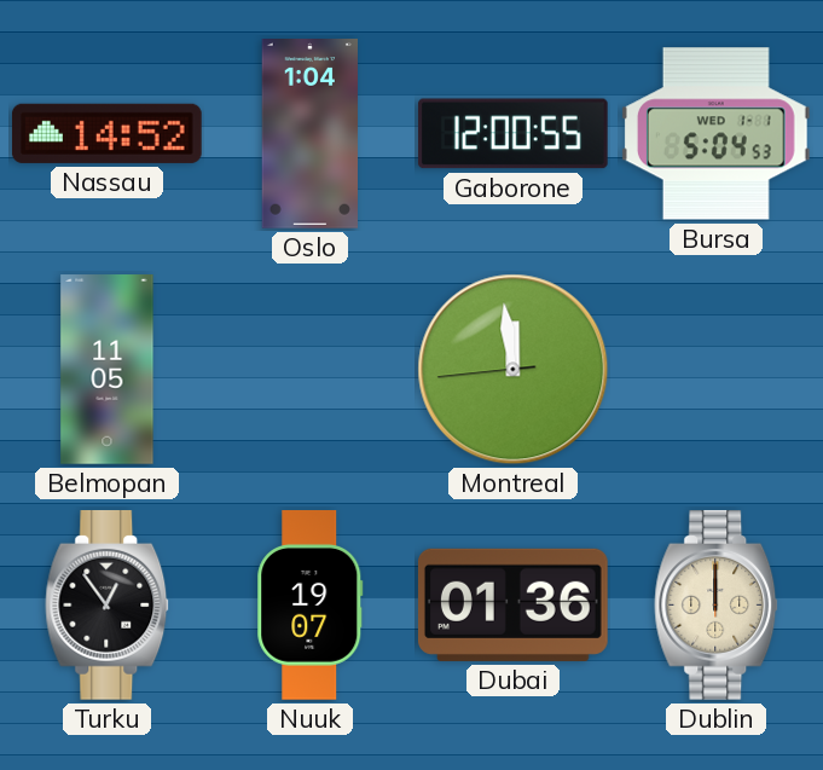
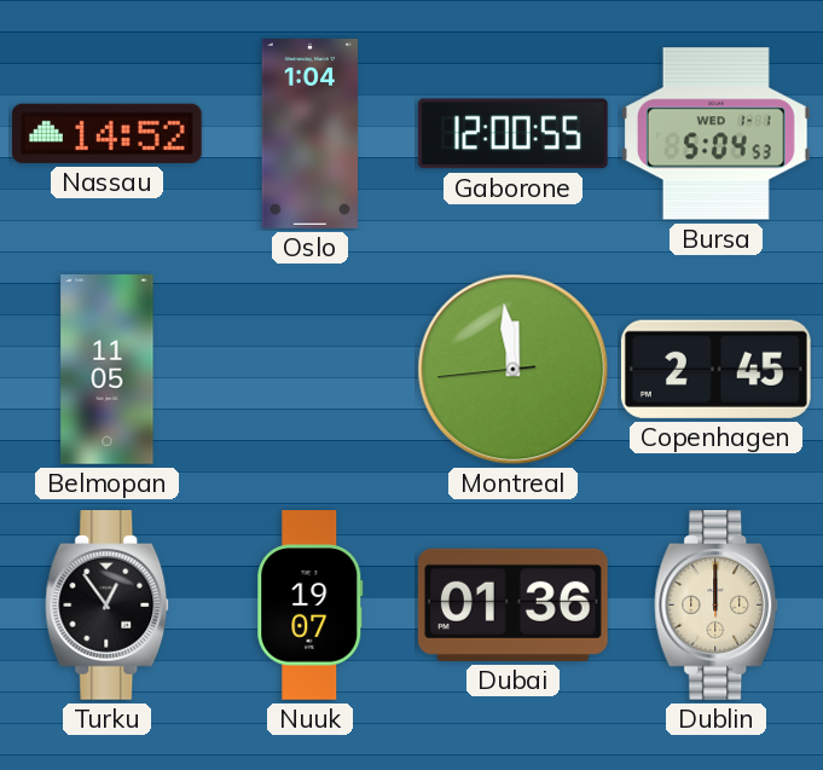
Copenhagen: none -> 2:45
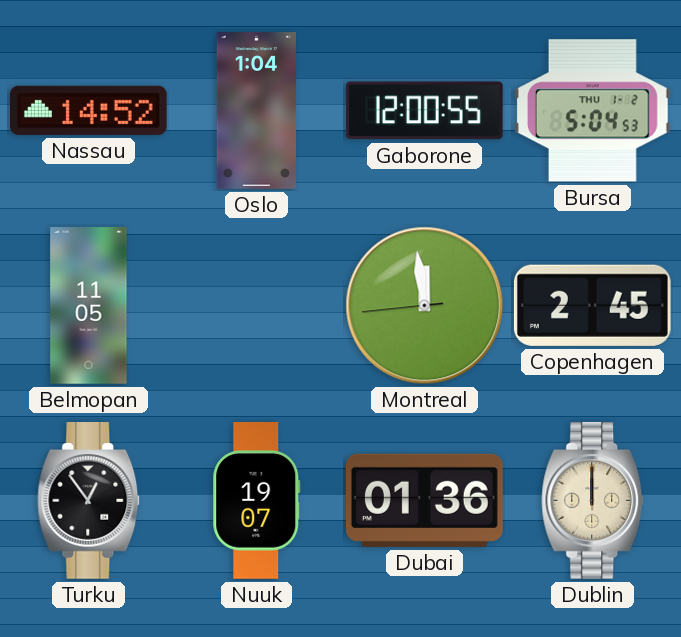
Bursa date: WED 1-1 -> THU 1-2
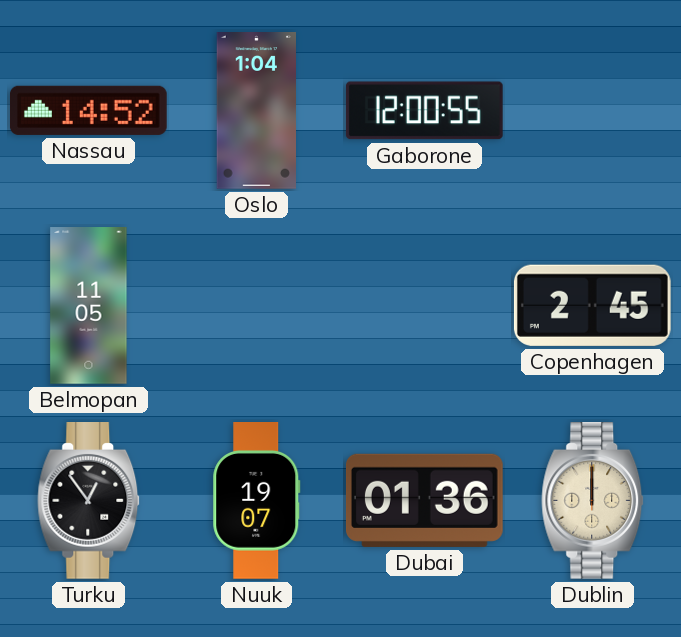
Bursa: 5:04 -> none
Montreal: 11:58 -> none
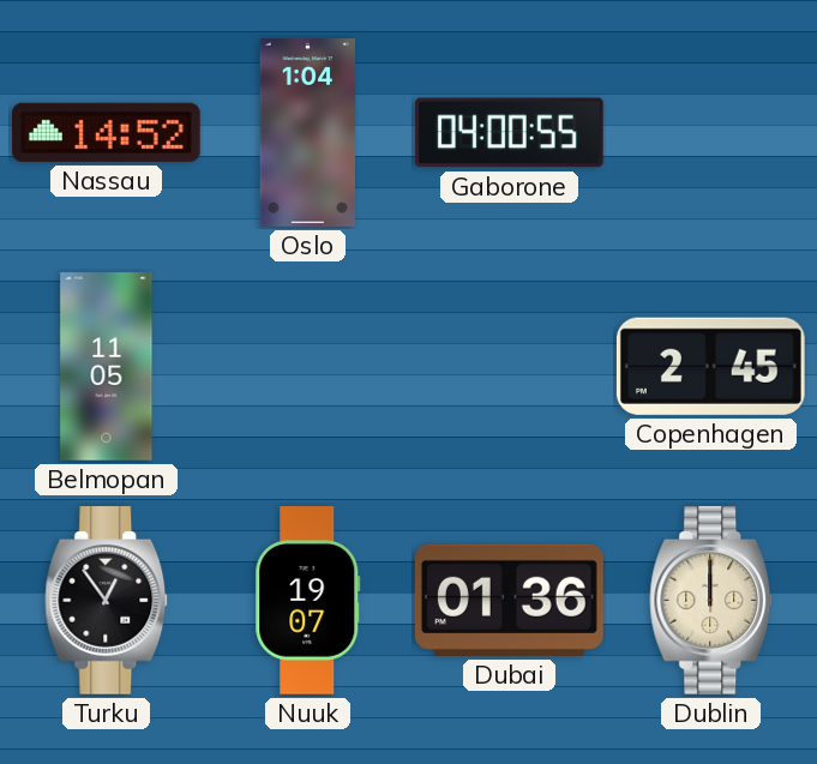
Gaborone: 12:00 -> 04:00
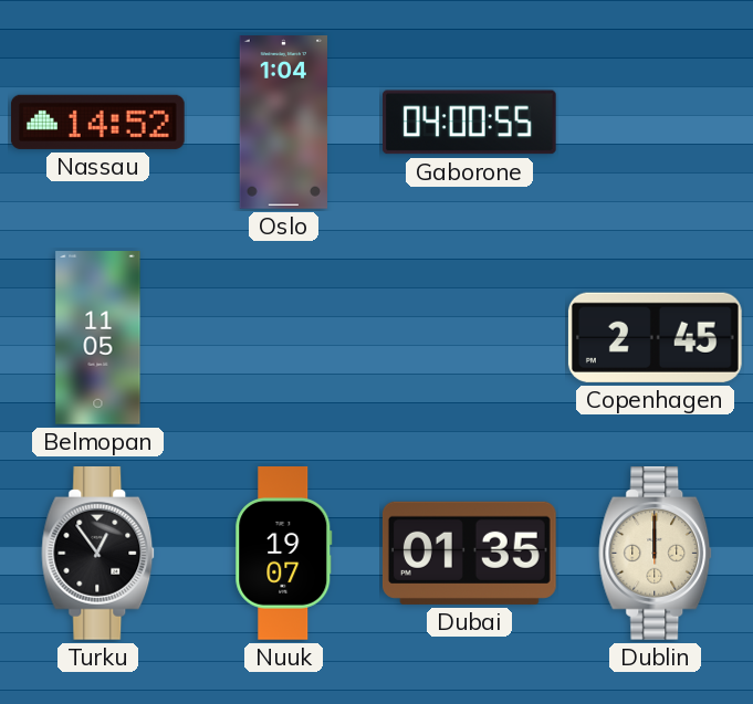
Dubai: 01:36 -> 01:35
